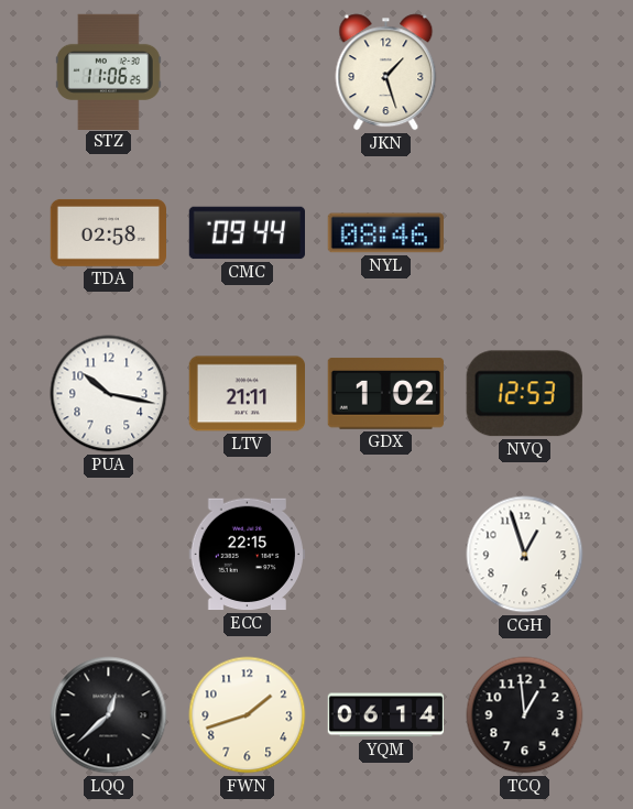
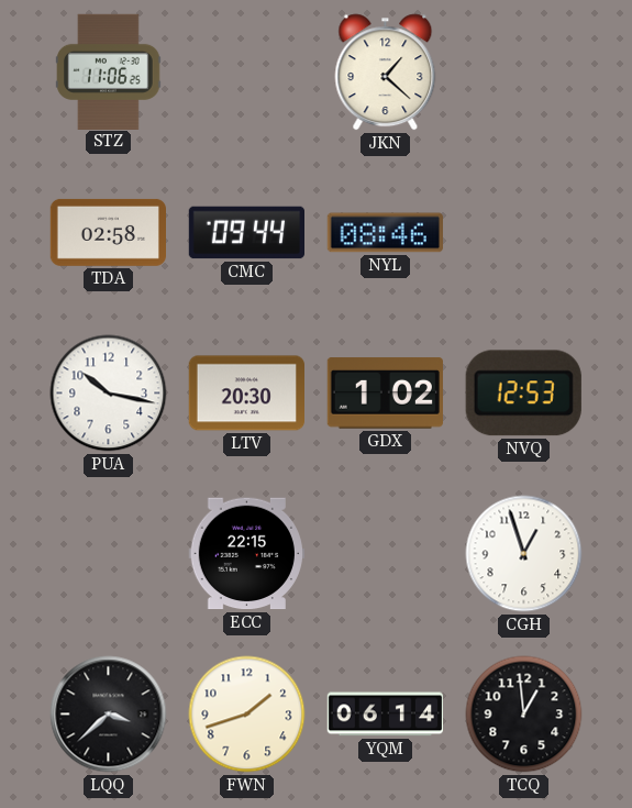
JKN: 1:27 -> 1:22
LTV: 21:11 -> 20:30
LQQ: 12:38 -> 3:38
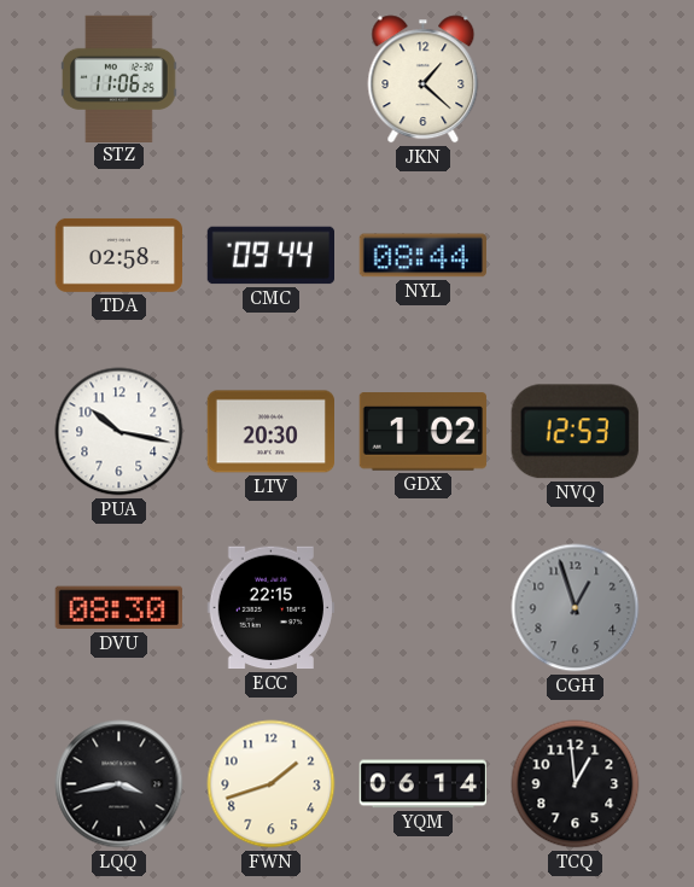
NYL: 08:46 -> 08:44
DVU: none -> 08:30
CGH dial: white -> grey
LQQ: 3:38 -> 3:43
